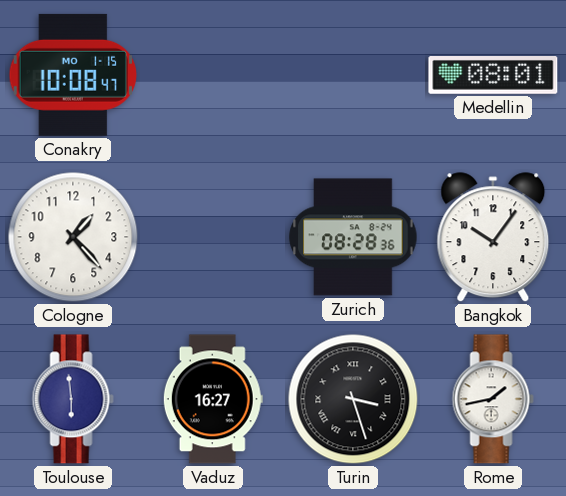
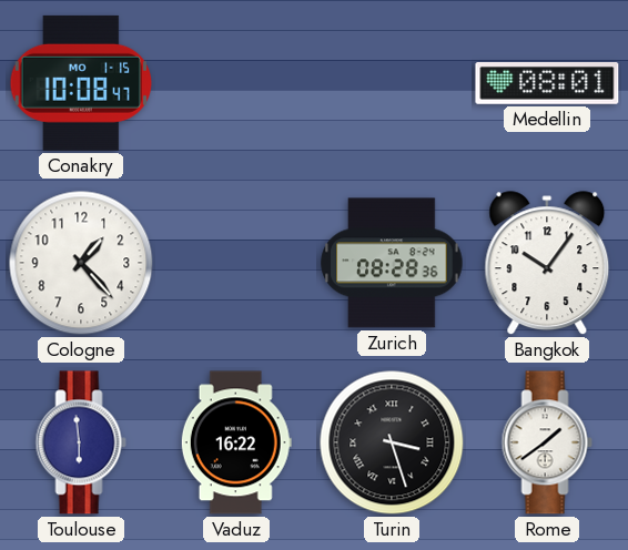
Vaduz: 16:27 -> 16:22
Rome: 1:43 -> 1:39
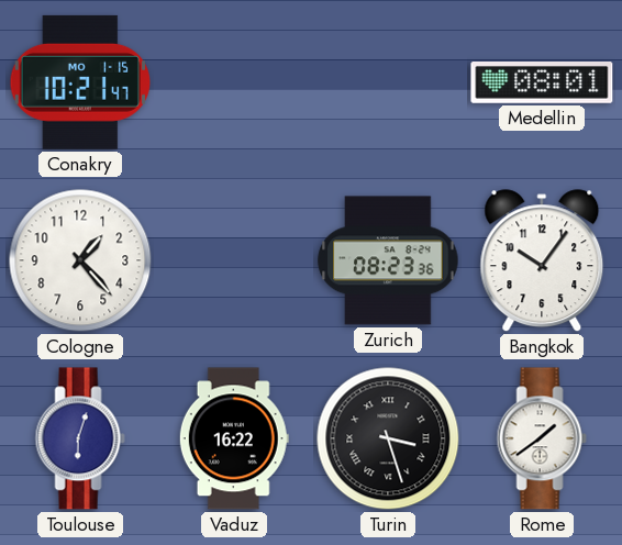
Conakry: 10:08 -> 10:21
Zurich: 08:28 -> 08:23
Toulouse: 5:59 -> 6:03
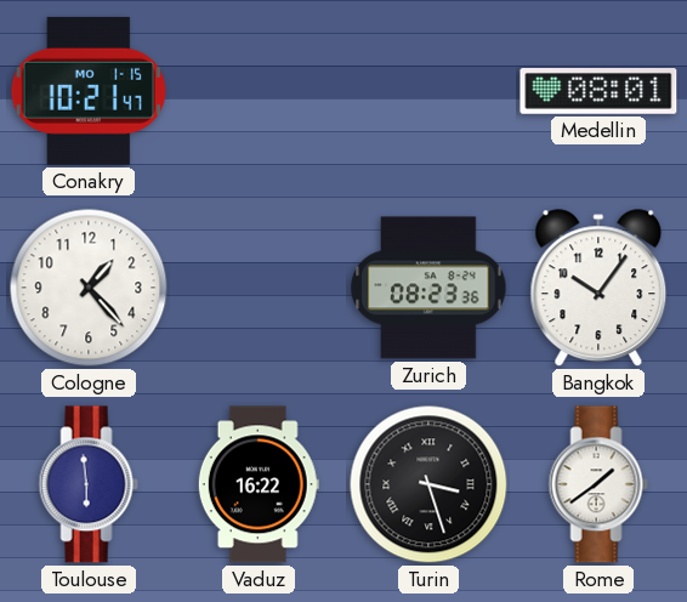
Toulouse: 6:03 -> 5:59
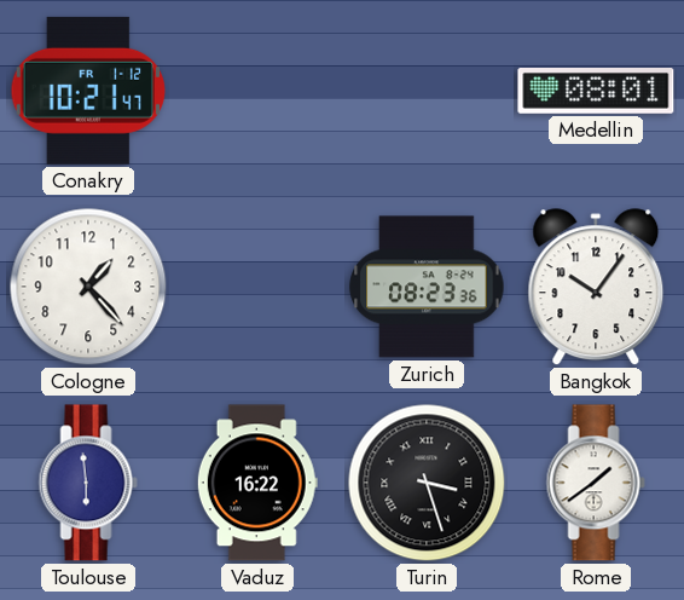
Conakry date: MO 1-15 -> FR 1-12
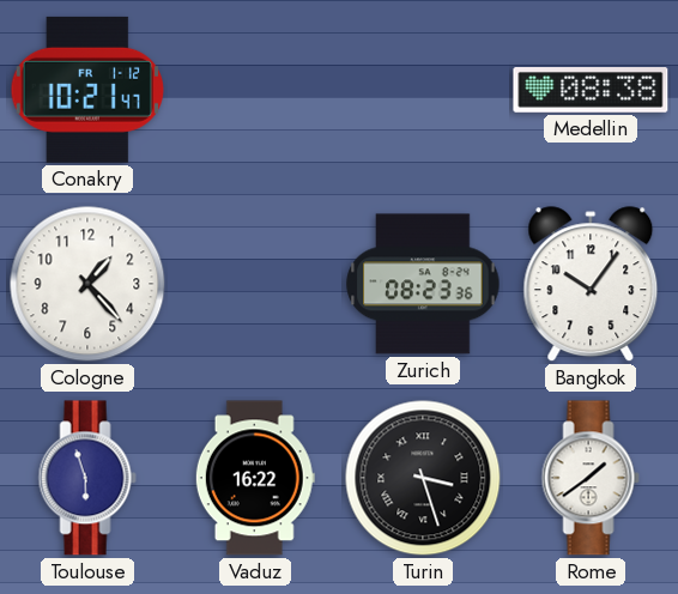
Medellin: 08:01 -> 08:38
Toulouse: 5:59 -> 5:57
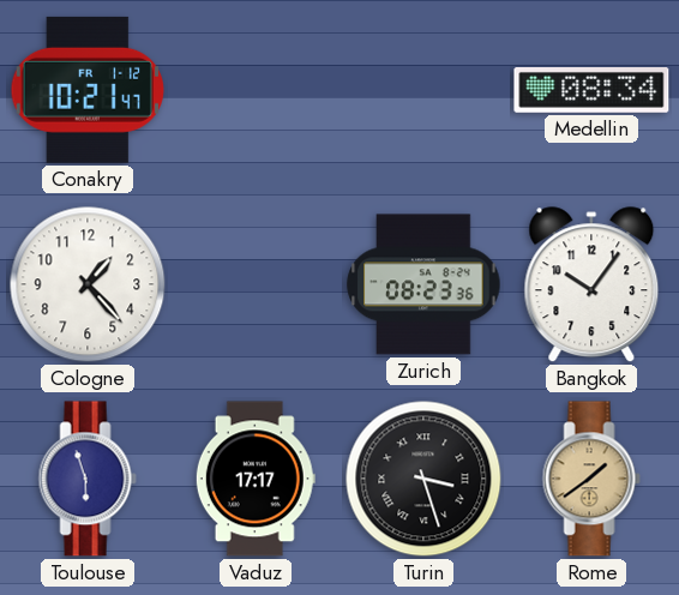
Medellin: 08:38 -> 08:34
Vaduz: 16:22 -> 17:17
Rome dial: white -> champagne
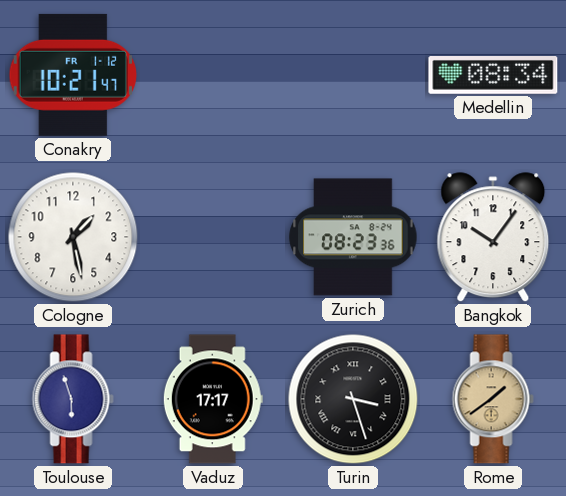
Cologne: 1:23 -> 1:28
